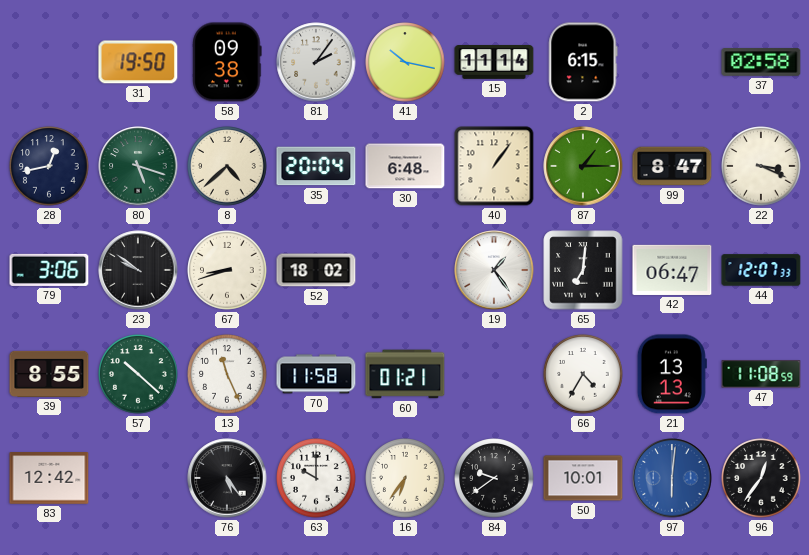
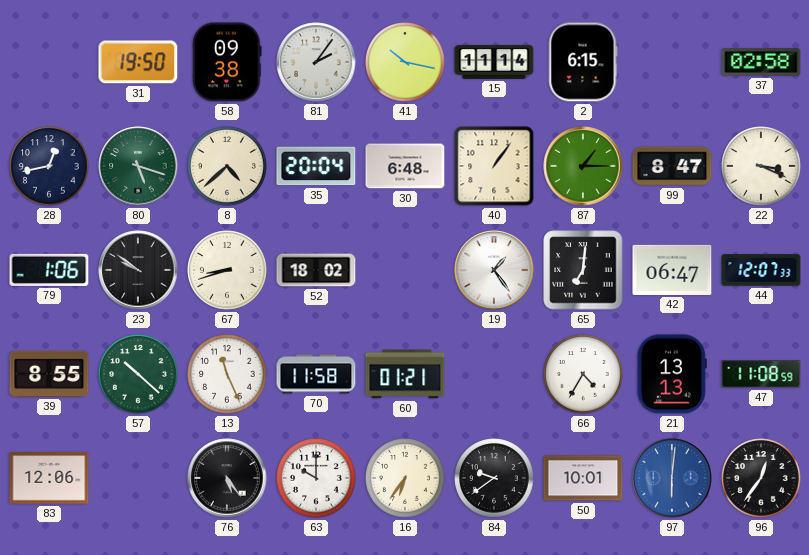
79: 3:06 -> 1:06
83: 12:42 -> 12:06
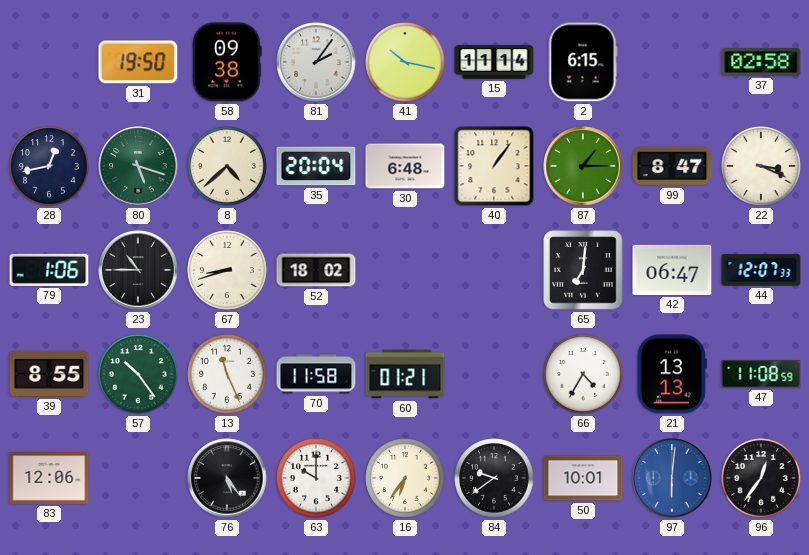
23: 9:51 -> 10:45
19: 1:24 -> none
57: 10:22 -> 10:24
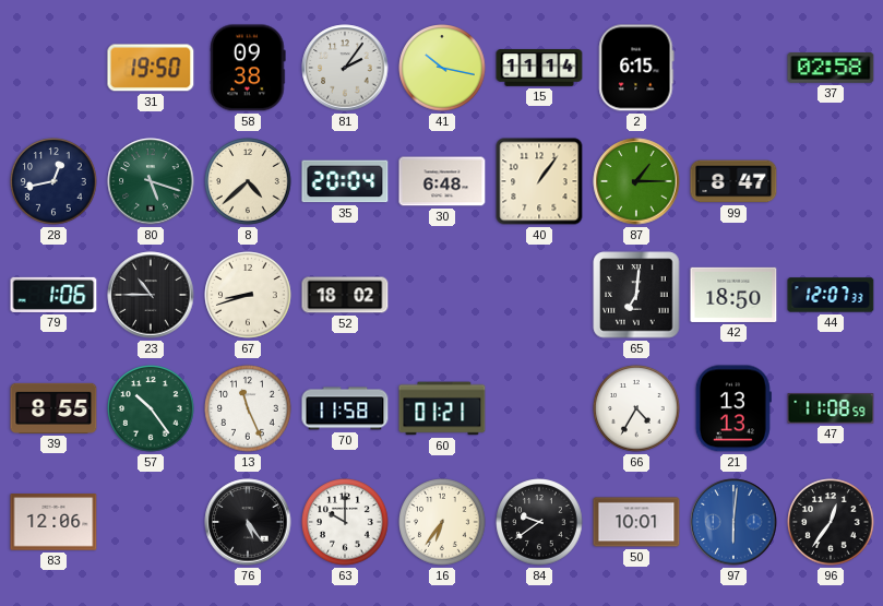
22: 3:19 -> none
42: 06:47 -> 18:50
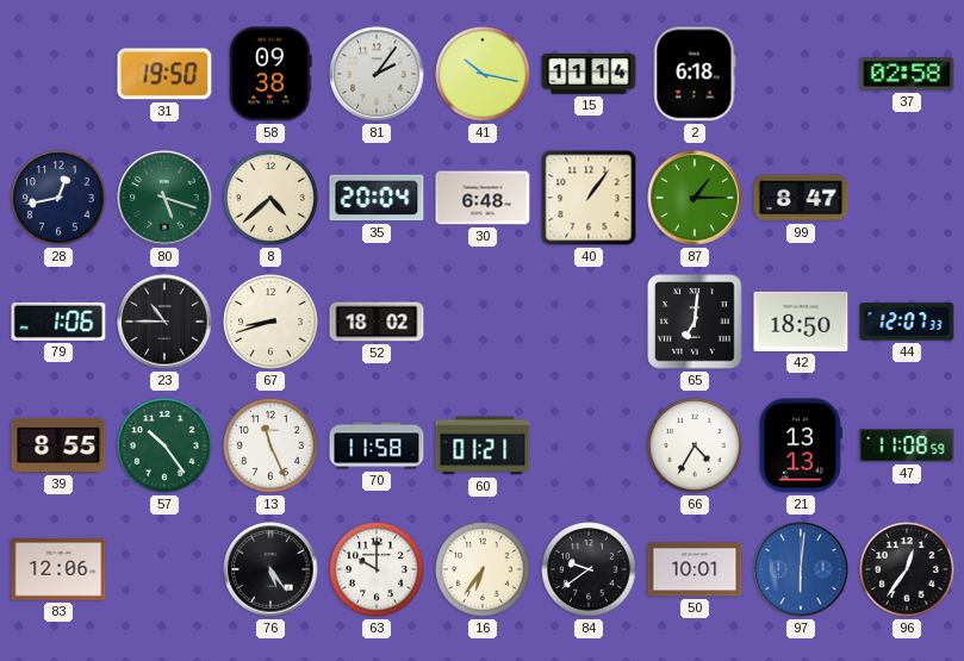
2: 6:15 -> 6:18
